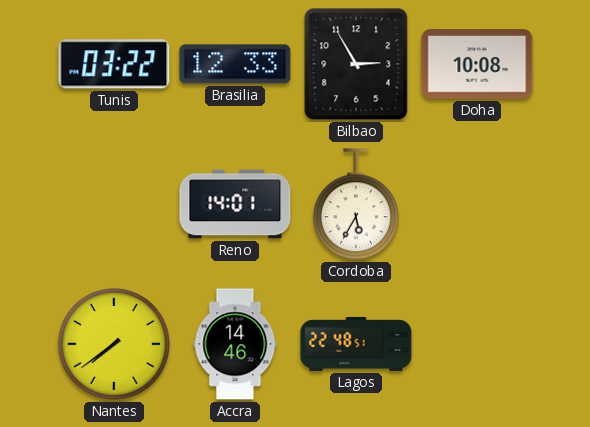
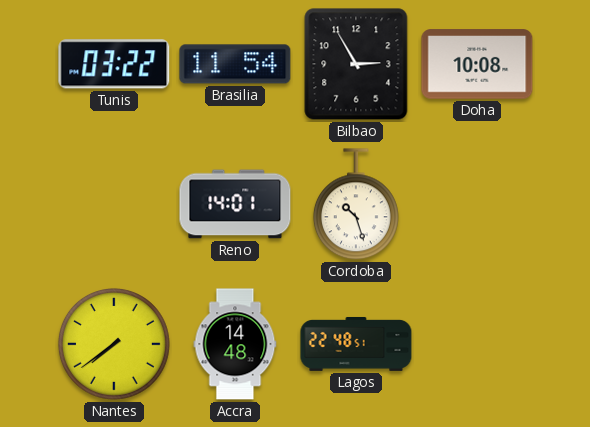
Brasilia: 12:33 -> 11:54
Cordoba: 5:35 -> 10:27
Accra: 14:46 -> 14:48
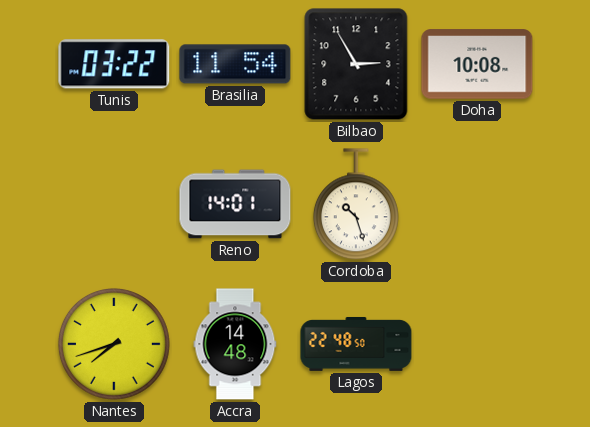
Nantes: 7:39 -> 7:42
Lagos: 22:48:51 -> 22:48:50
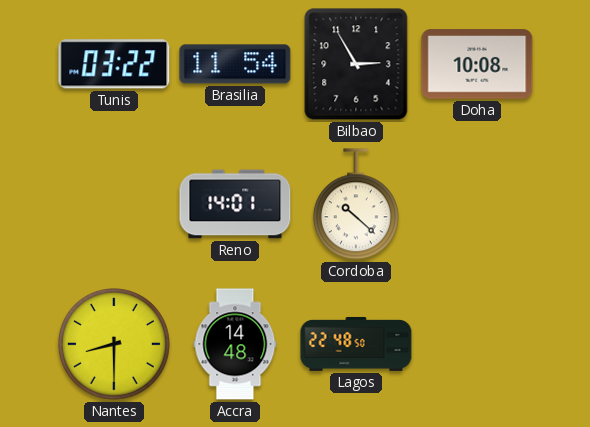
Cordoba: 10:27 -> 10:22
Nantes: 7:42 -> 8:30
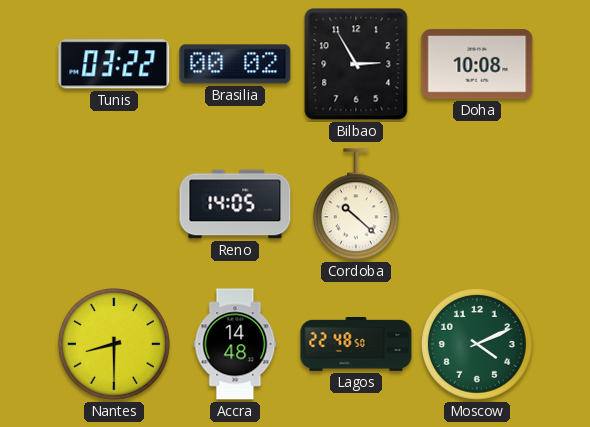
Brasilia: 11:54 -> 00:02
Reno: 14:01 -> 14:05
Moscow: none -> 4:11
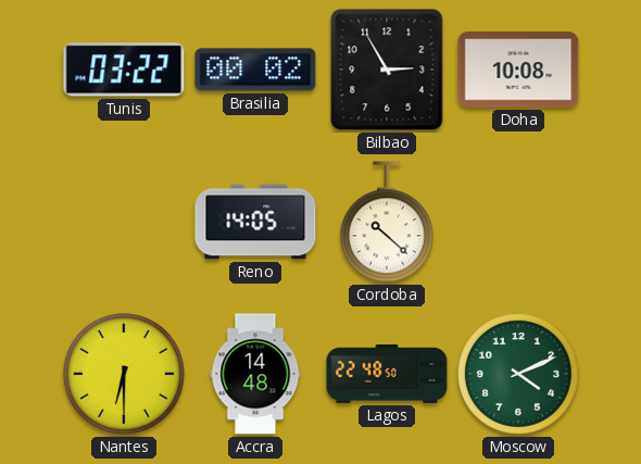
Nantes: 8:30 -> 6:30
